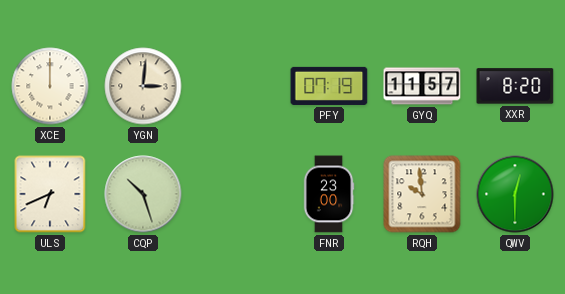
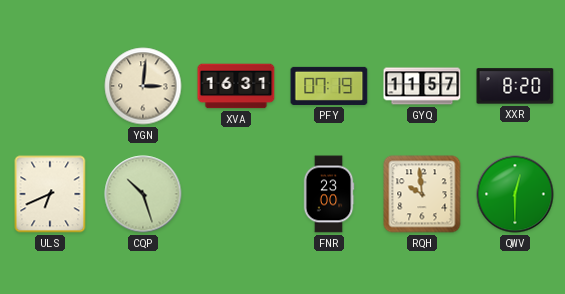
XCE: 12:00 -> none
XVA: none -> 16:31
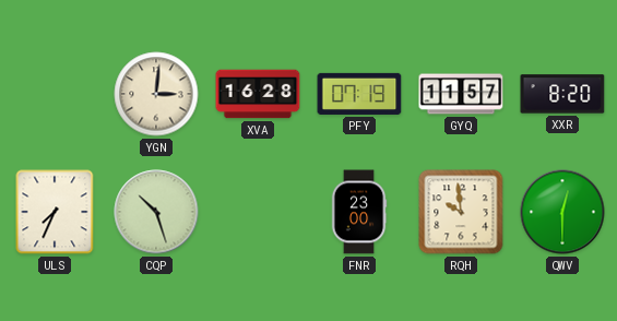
XVA: 16:31 -> 16:28
ULS: 6:41 -> 7:34
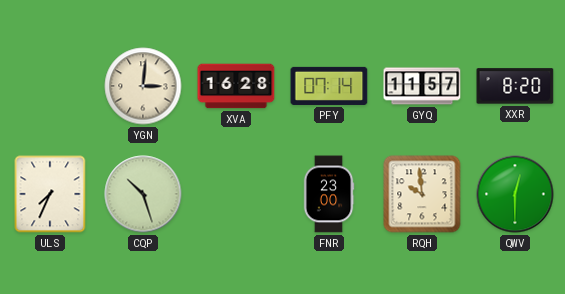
PFY: 07:19 -> 07:14
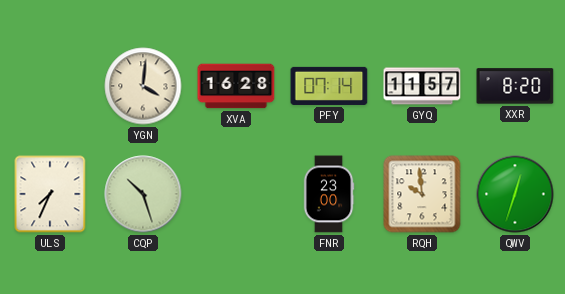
YGN: 3:01 -> 4:01
QWV: 12:30 -> 12:33
